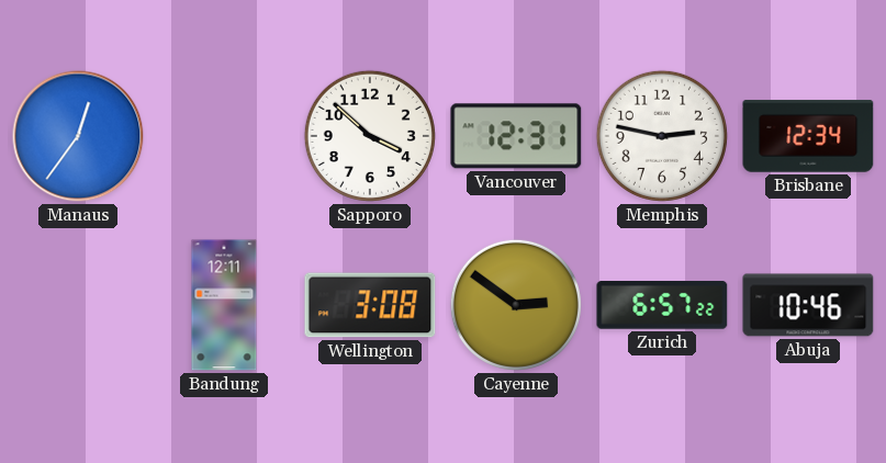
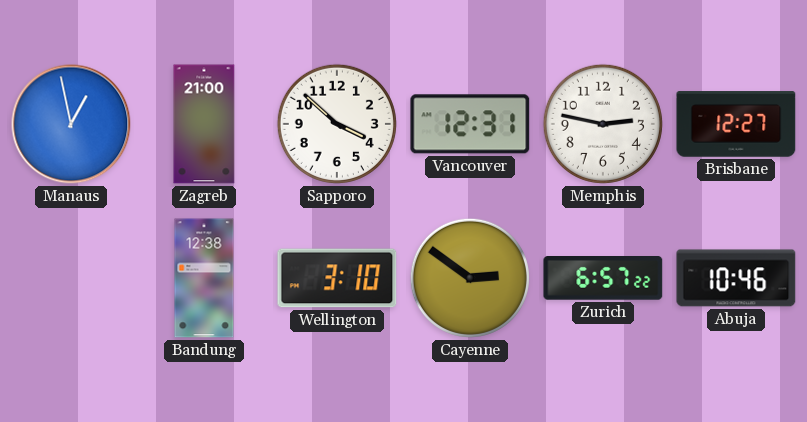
Manaus: 12:36 -> 12:58
Zagreb: none -> 21:00
Brisbane: 12:34 -> 12:27
Bandung: 12:11 -> 12:38
Wellington: 3:08 -> 3:10
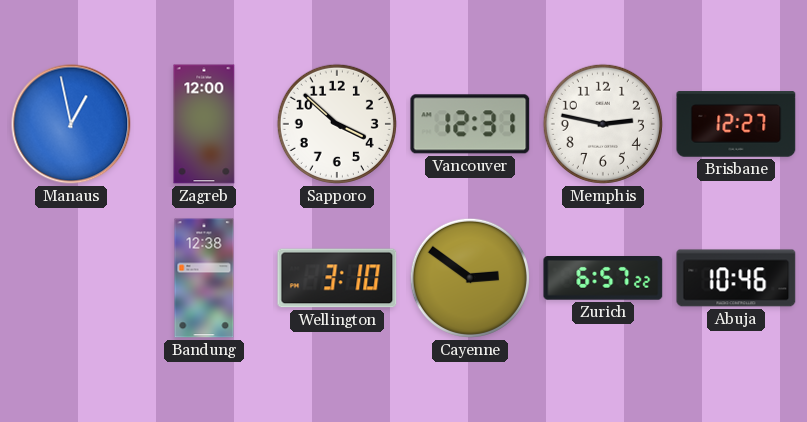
Zagreb: 21:00 -> 12:00
